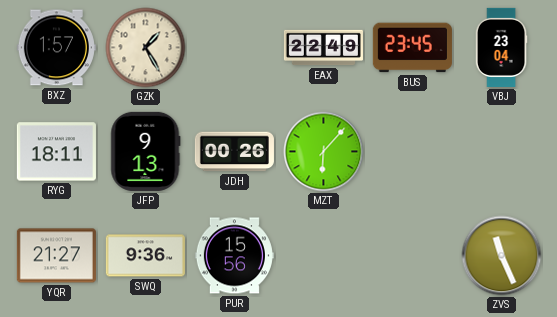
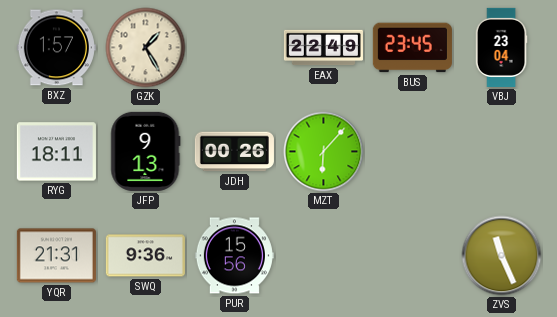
YQR: 21:27 -> 21:31
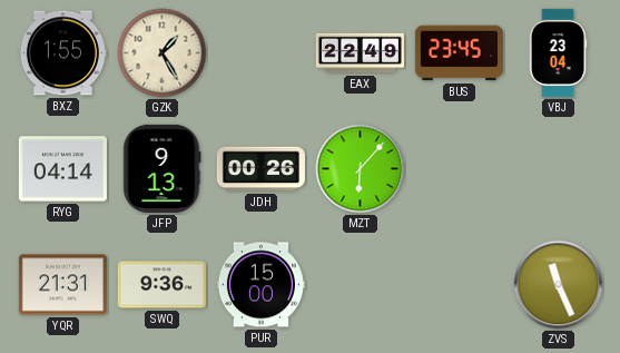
BXZ: 1:57 -> 1:55
RYG: 18:11 -> 04:14
PUR: 15:56 -> 15:00
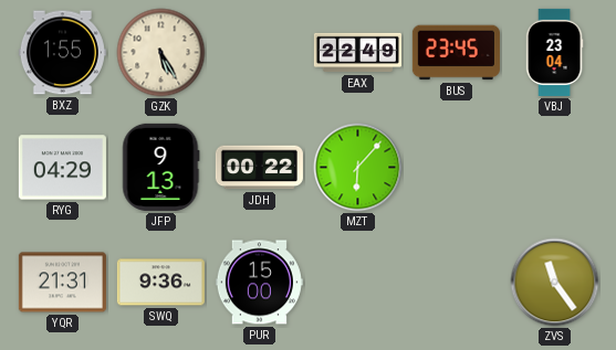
GZK: 1:25 -> 5:25
RYG: 04:14 -> 04:29
JDH: 00:26 -> 00:22
ZVS: 11:26 -> 11:24
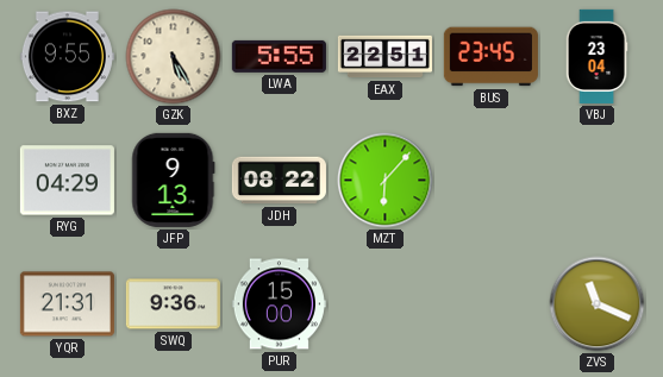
BXZ: 1:55 -> 9:55
LWA: none -> 5:55
EAX: 22:49 -> 22:51
JDH: 00:22 -> 08:22
ZVS: 11:24 -> 11:19
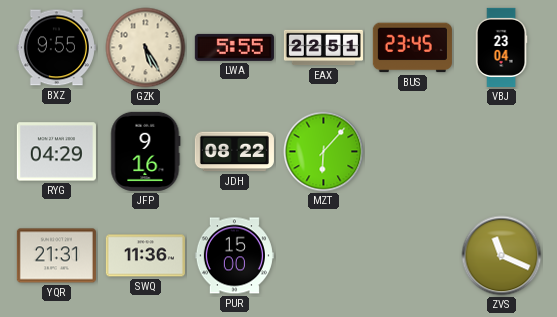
JFP: 9:13 -> 9:16
SWQ: 9:36 -> 11:36
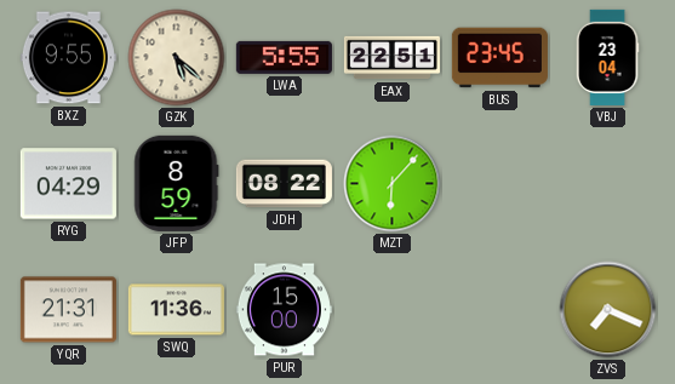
GZK: 5:25 -> 5:22
JFP: 9:16 -> 8:59
ZVS: 11:19 -> 7:19
